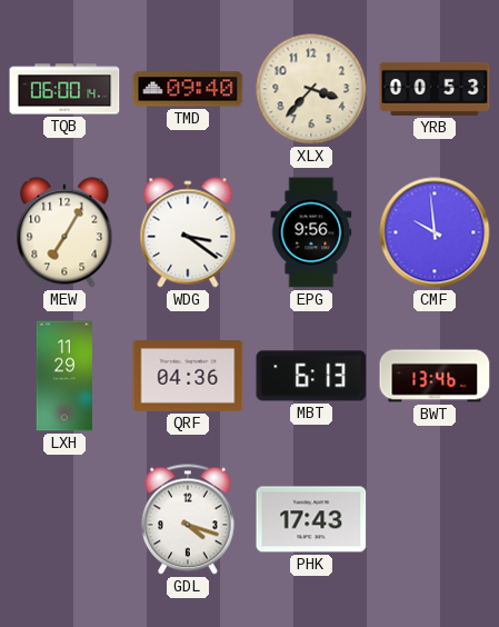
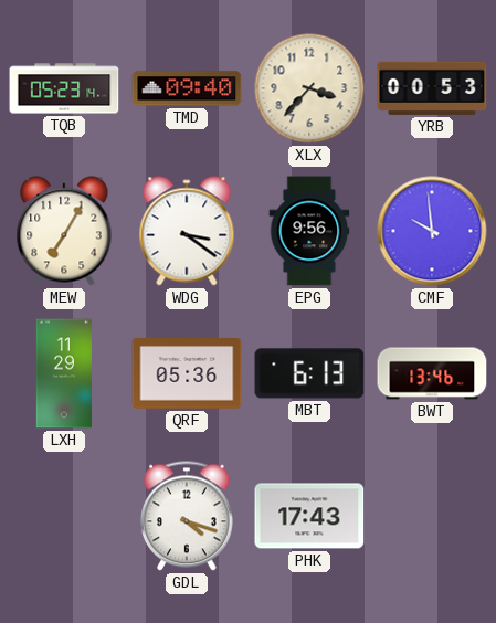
TQB: 06:00 -> 05:23
QRF: 04:36 -> 05:36
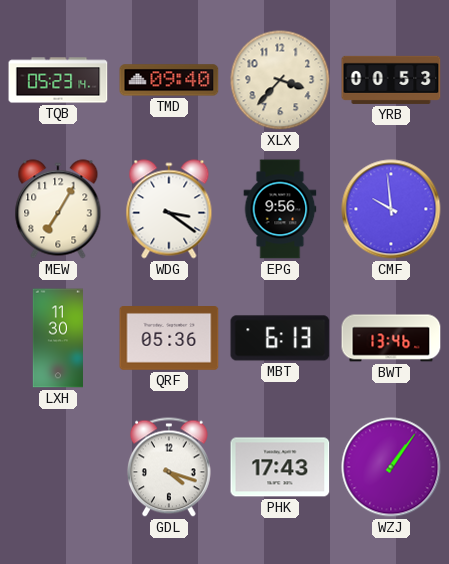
LXH: 11:29 -> 11:30
WZJ: none -> 1:06
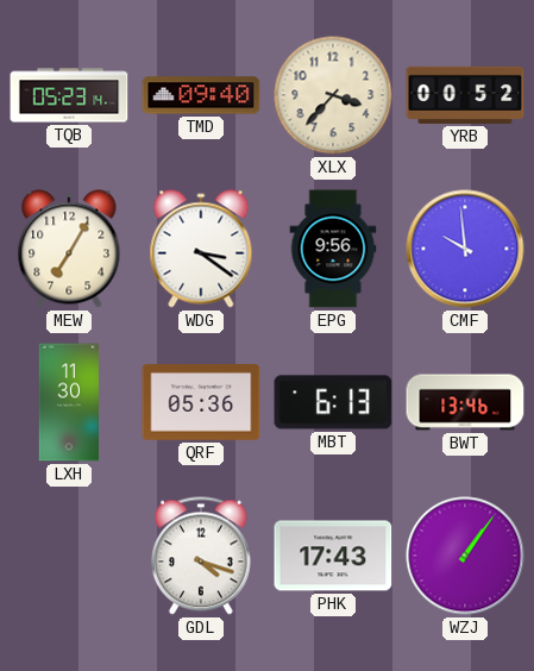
YRB: 00:53 -> 00:52
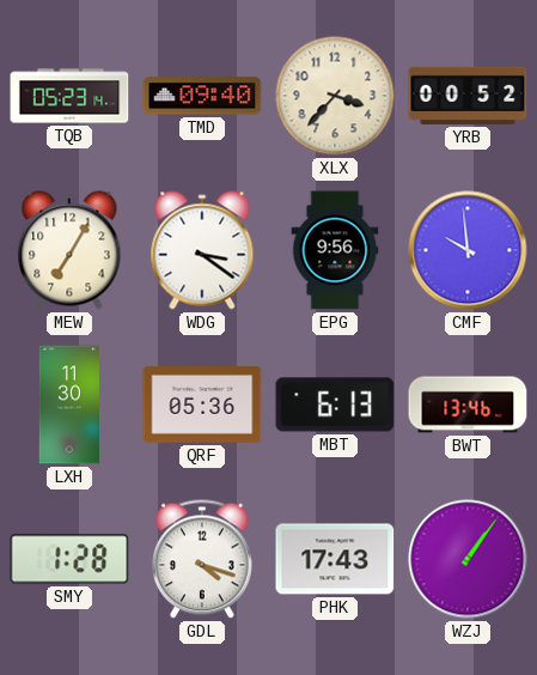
SMY: none -> 1:28
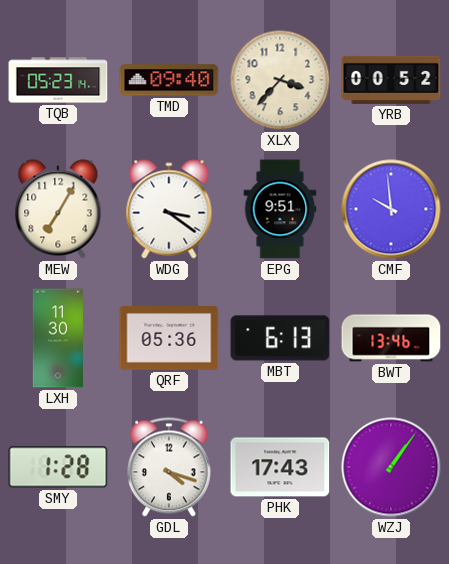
EPG: 9:56 -> 9:51
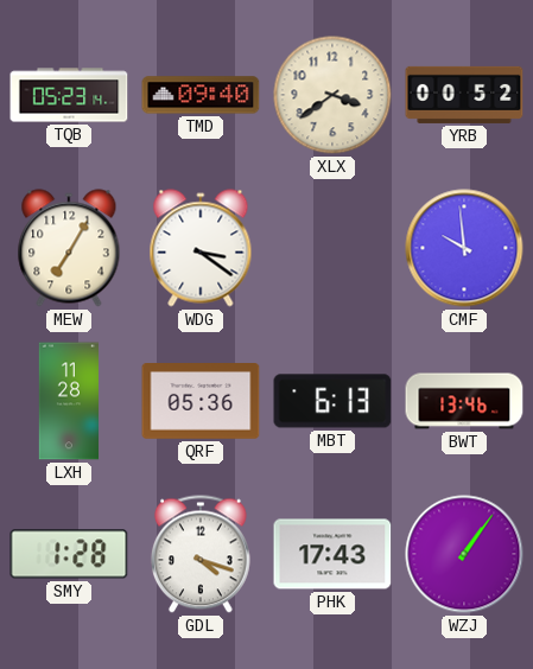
XLX: 3:37 -> 3:39
EPG: 9:51 -> none
LXH: 11:30 -> 11:28
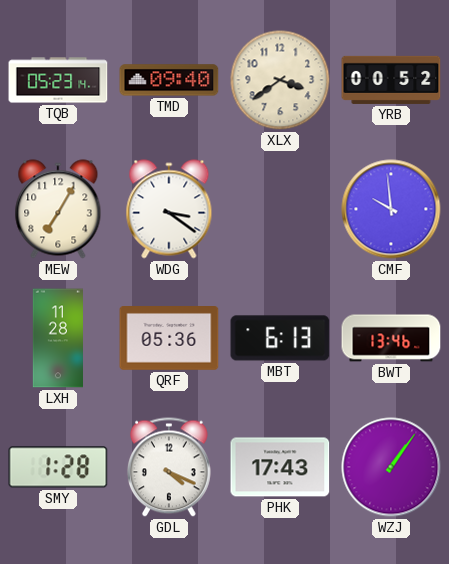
GDL: 4:18 -> 4:19
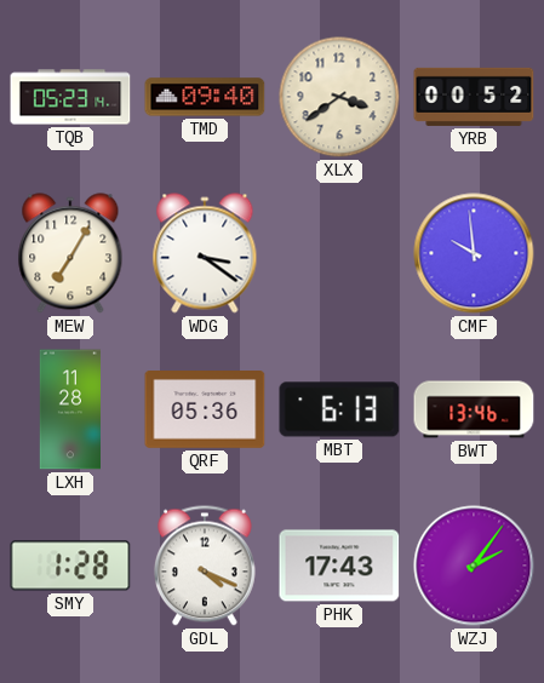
WZJ: 1:06 -> 2:06
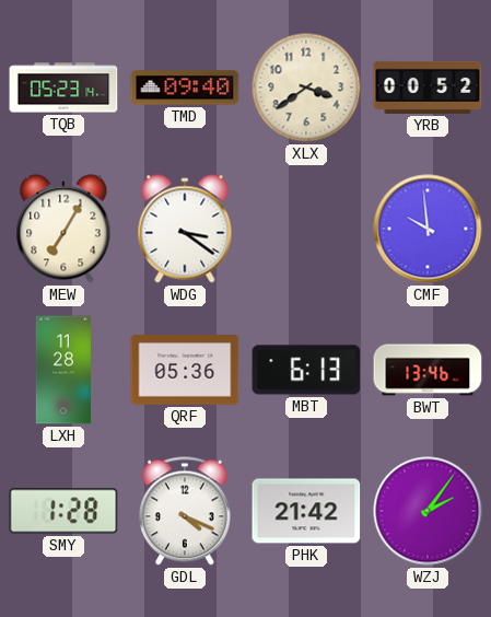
PHK: 17:43 -> 21:42
